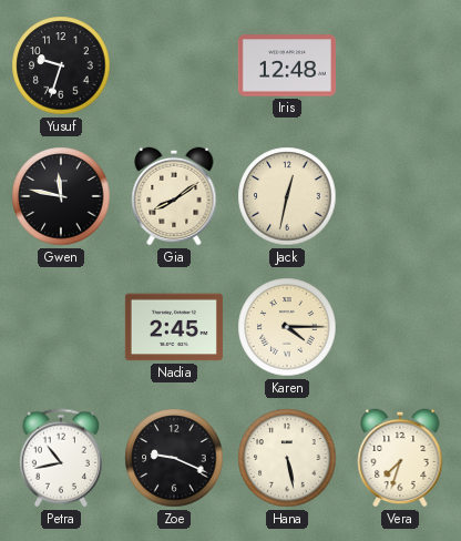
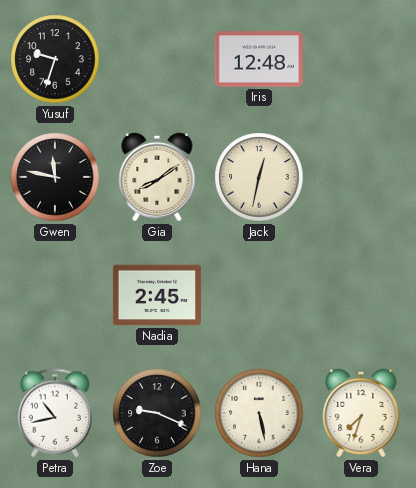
Karen: 4:15 -> none
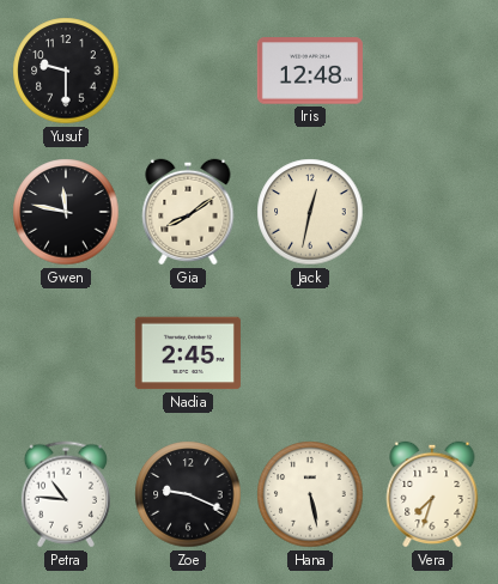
Yusuf: 9:33 -> 9:30
Petra: 10:43 -> 10:46
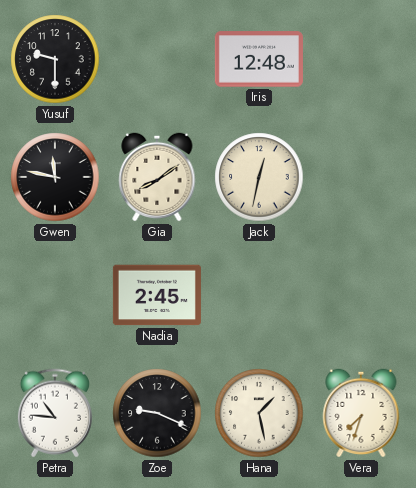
Hana: 5:28 -> 1:28
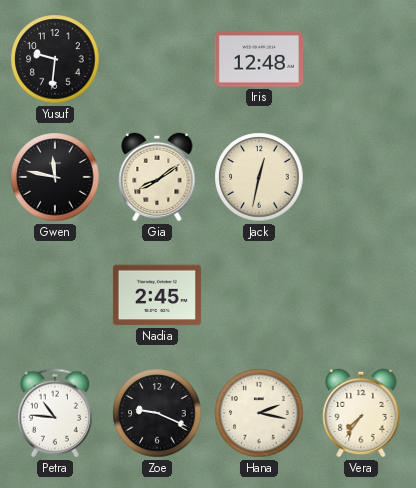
Yusuf: 9:30 -> 9:31
Hana: 1:28 -> 2:17
Vera: 7:33 -> 7:36
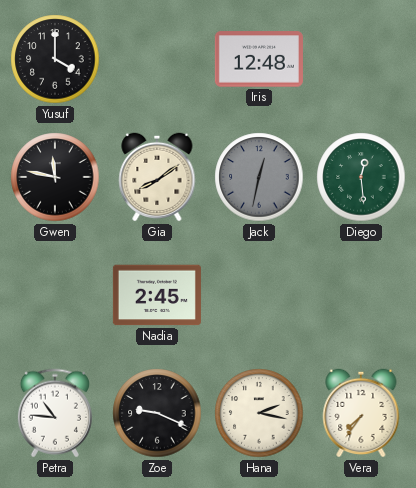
Yusuf: 9:31 -> 4:00
Jack dial: cream -> grey
Diego: none -> 12:29
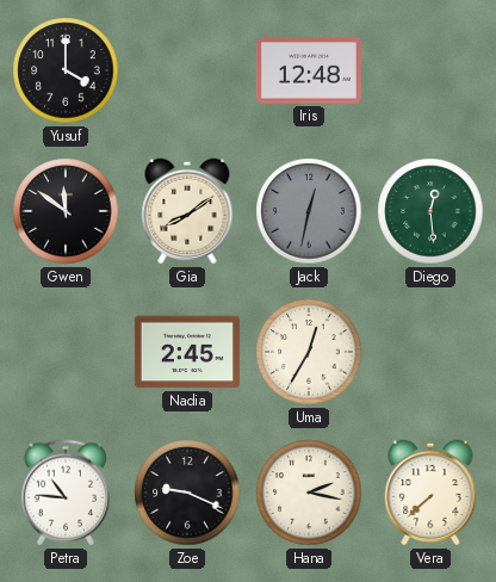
Gwen: 11:47 -> 11:51
Uma: none -> 12:35
Vera: 7:36 -> 7:38
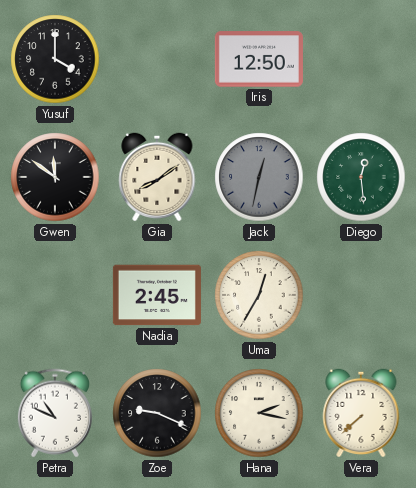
Iris: 12:48 -> 12:50
Petra: 10:46 -> 10:49
